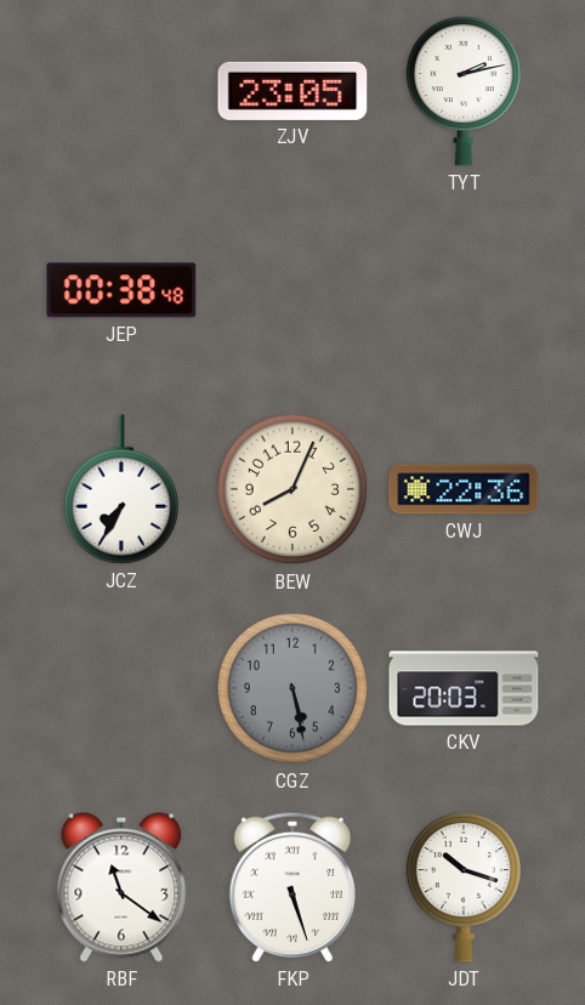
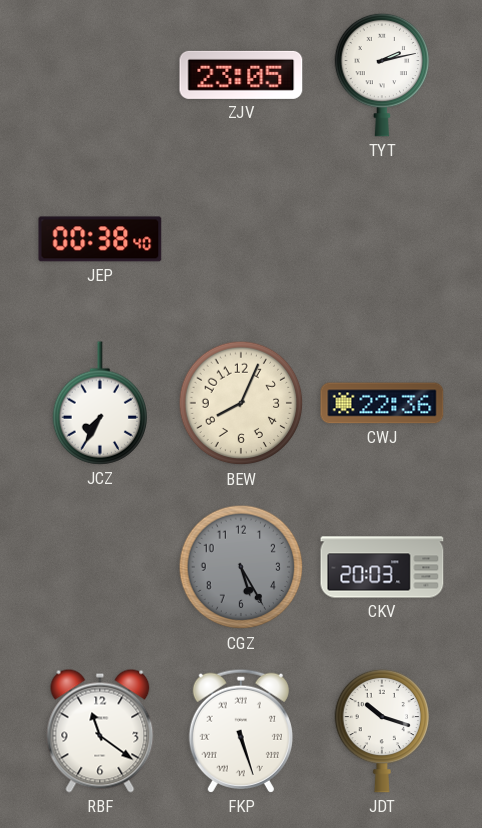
JEP: 00:38:48 -> 00:38:40
CGZ: 5:28 -> 5:25
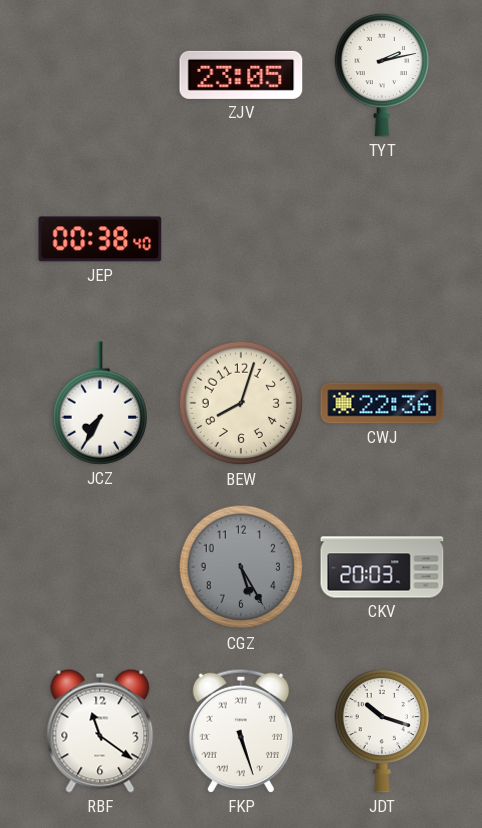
BEW: 8:04 -> 8:03
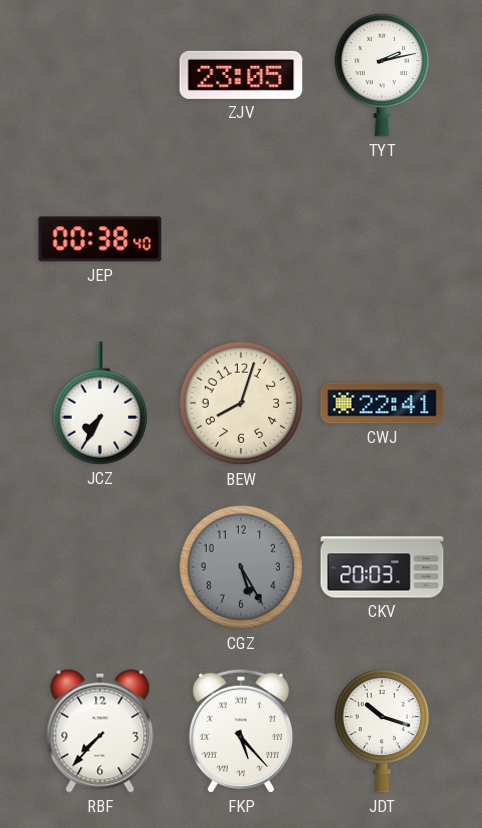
CWJ: 22:36 -> 22:41
RBF: 11:21 -> 7:37
FKP: 5:27 -> 5:23
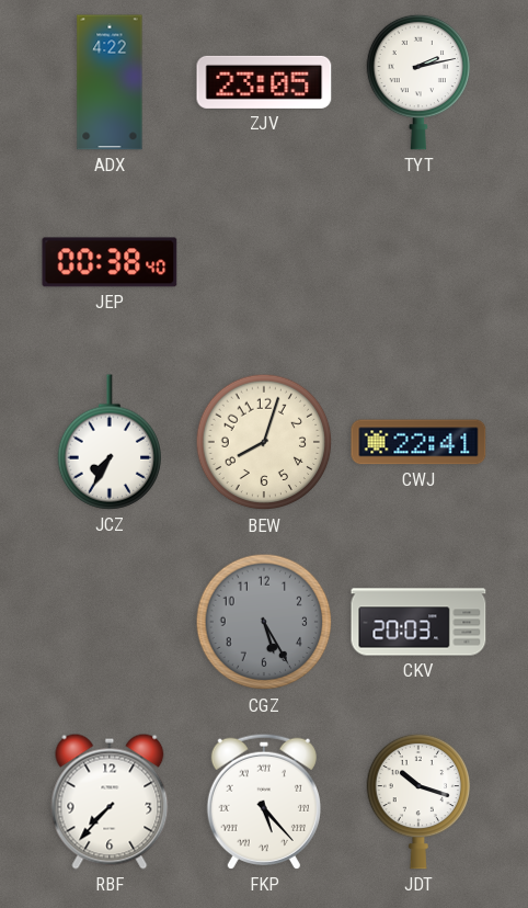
ADX: none -> 4:22
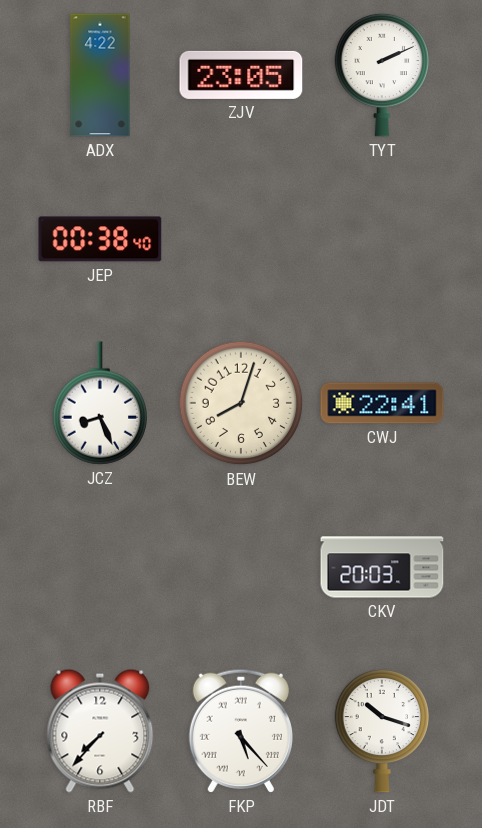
TYT: 2:13 -> 2:11
JCZ: 7:35 -> 8:26
CGZ: 5:25 -> none
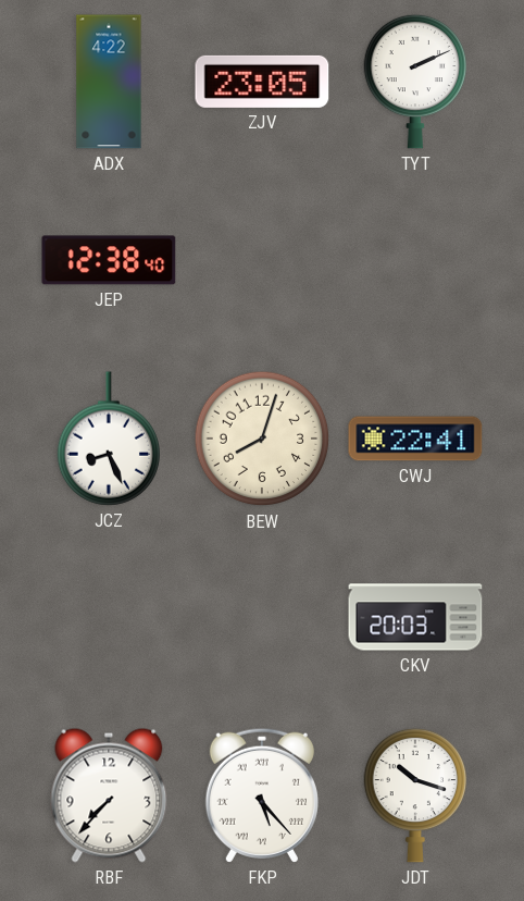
JEP: 00:38 -> 12:38
